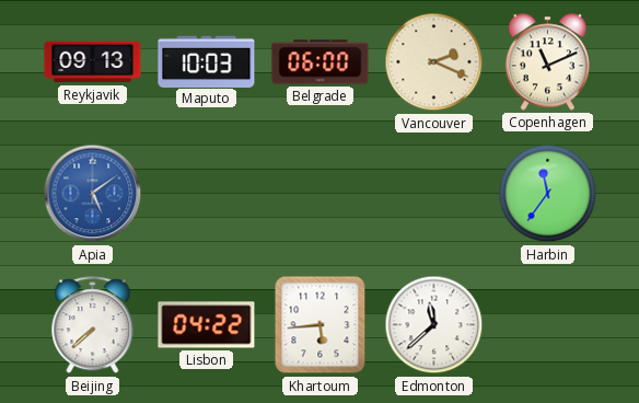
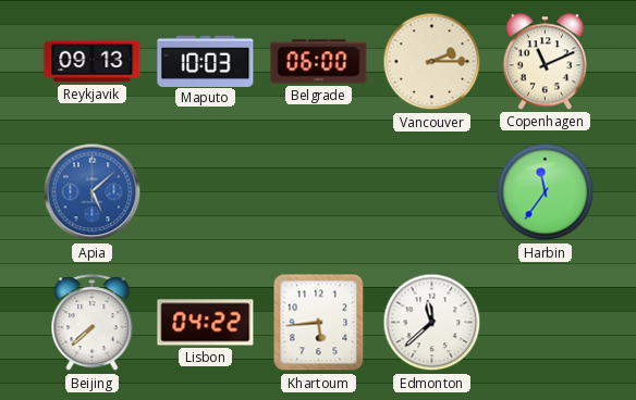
Vancouver: 2:19 -> 2:15
Apia: 5:09 -> 5:08
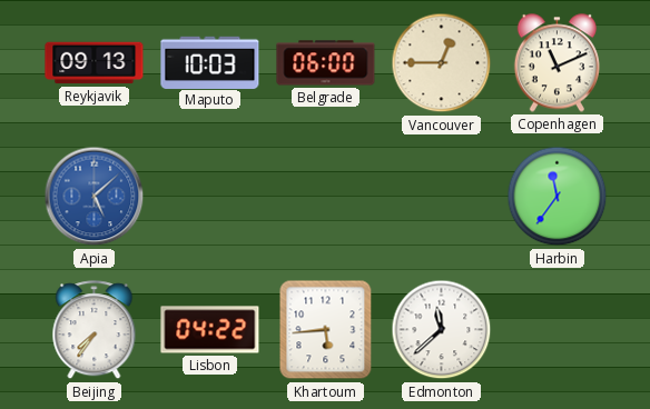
Vancouver: 2:15 -> 12:45
Beijing: 7:38 -> 7:36
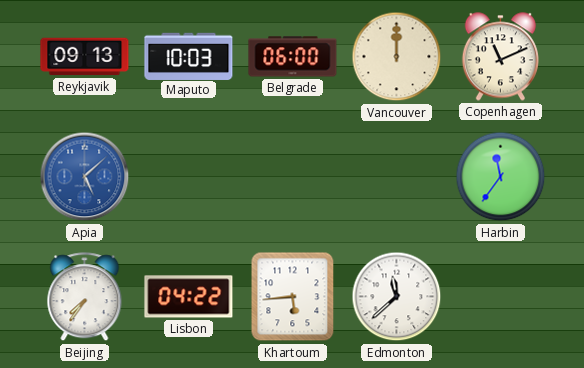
Vancouver: 12:45 -> 12:00
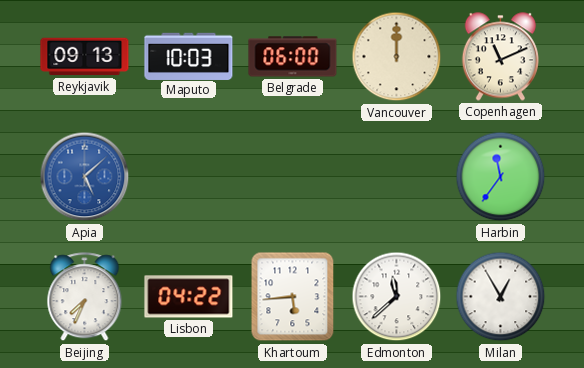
Beijing: 7:36 -> 7:34
Milan: none -> 12:55
